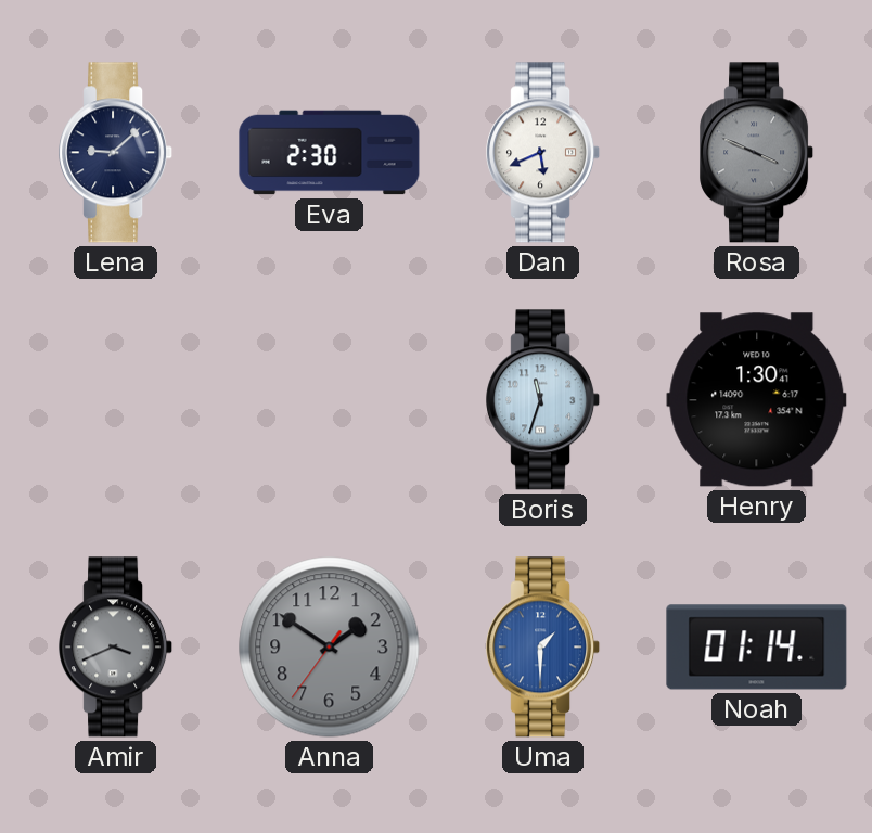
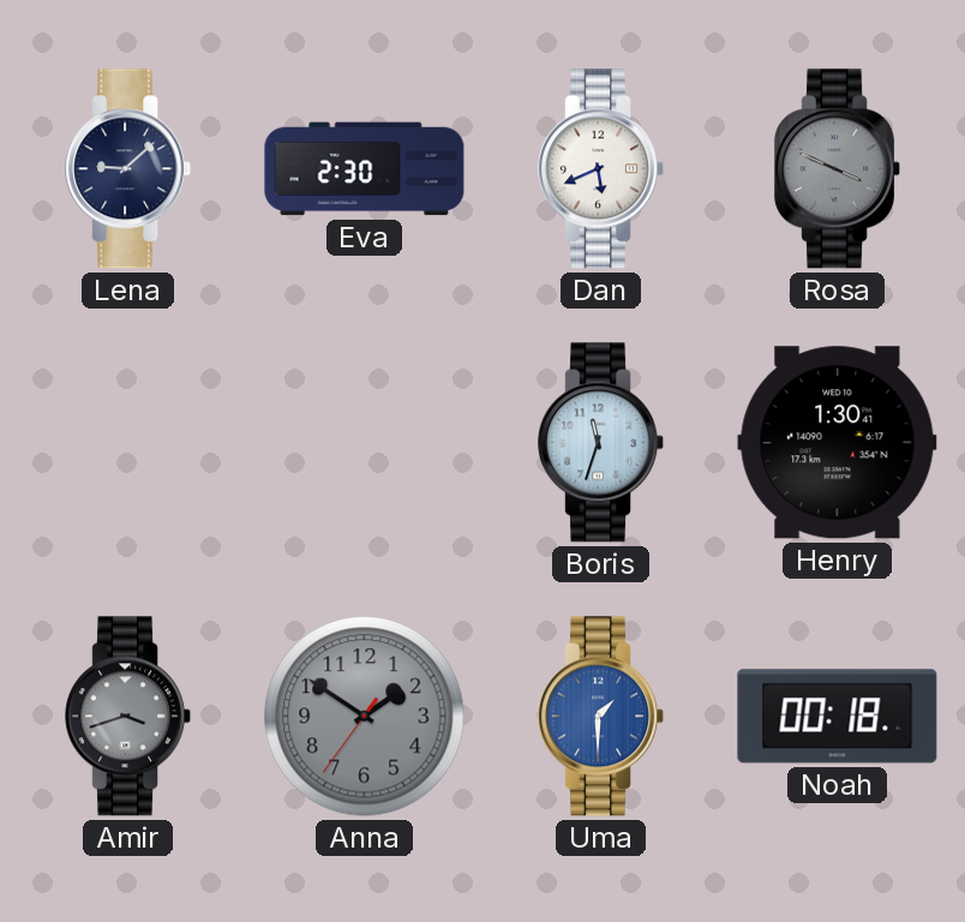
Amir: 3:41 -> 3:42
Noah: 01:14 -> 00:18
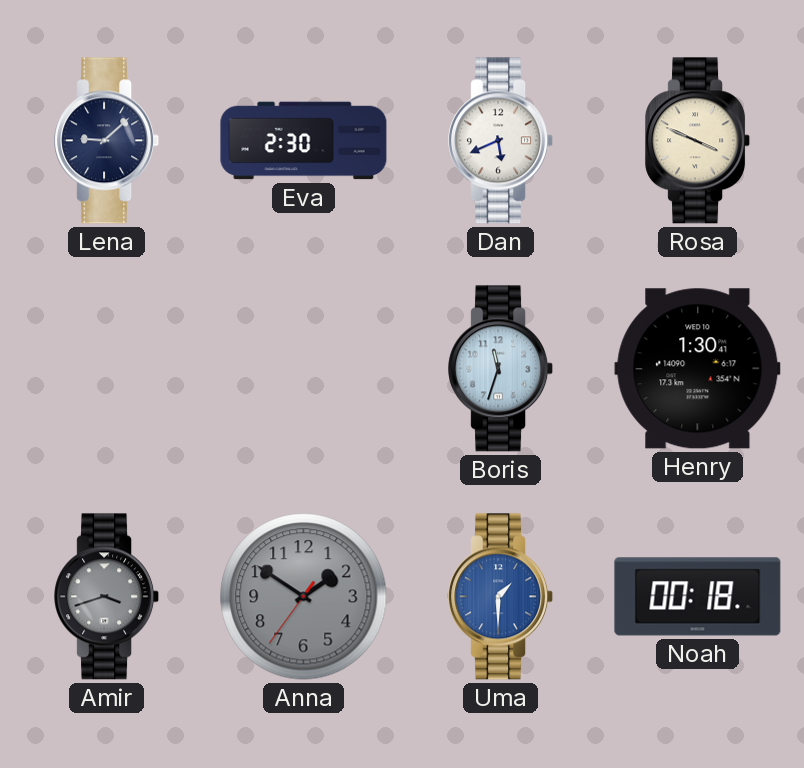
Rosa dial: grey -> cream
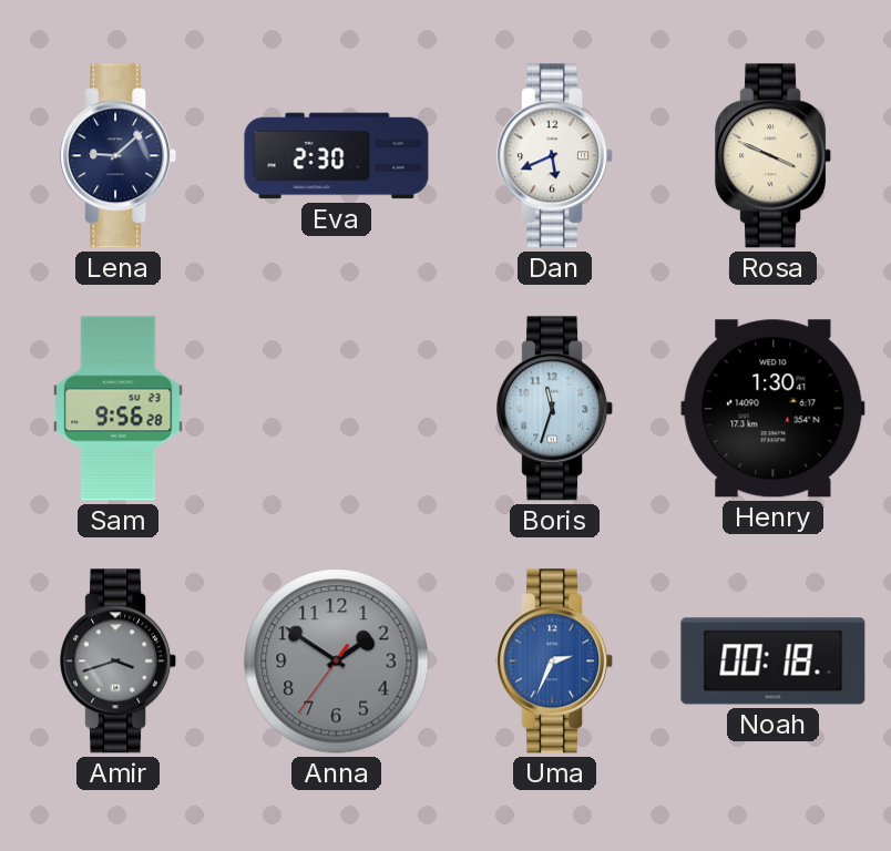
Sam: none -> 9:56
Uma: 1:30 -> 2:34
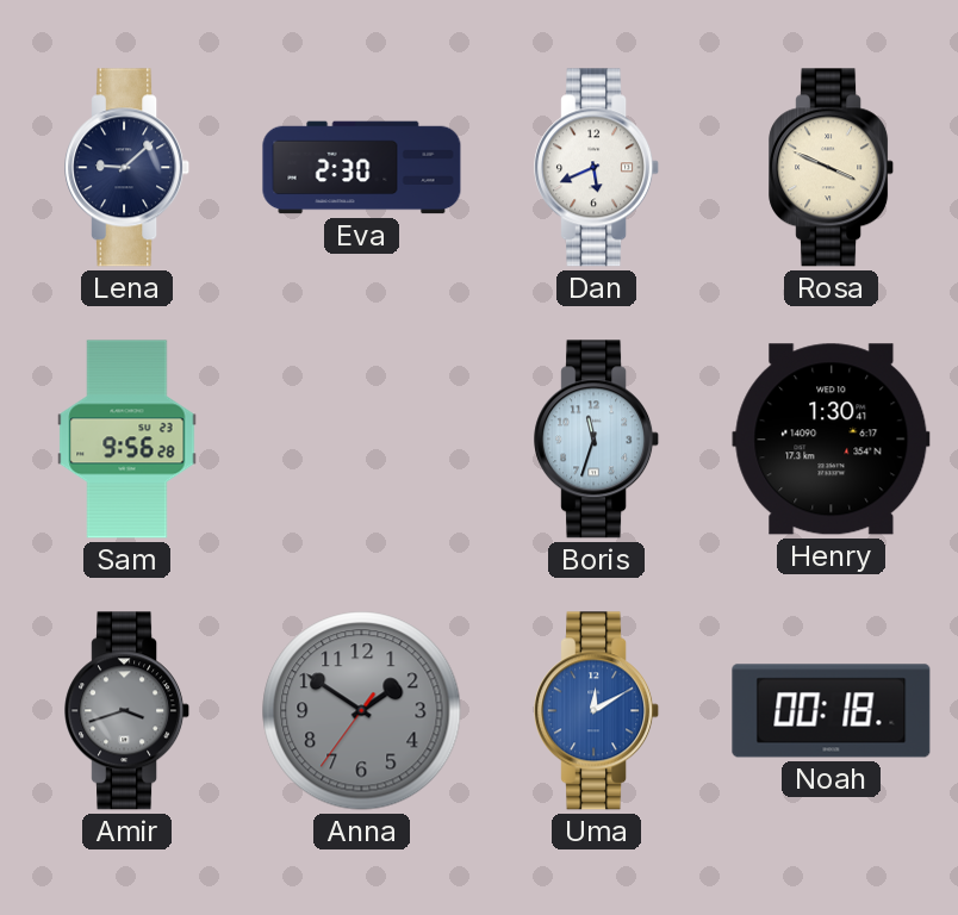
Uma: 2:34 -> 12:10
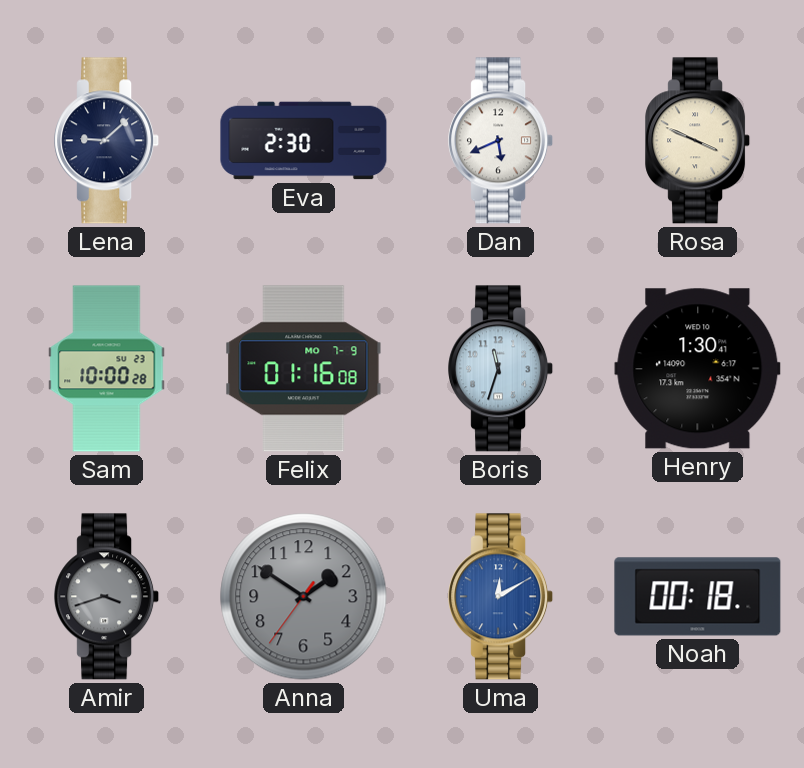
Sam: 9:56 -> 10:00
Felix: none -> 01:16
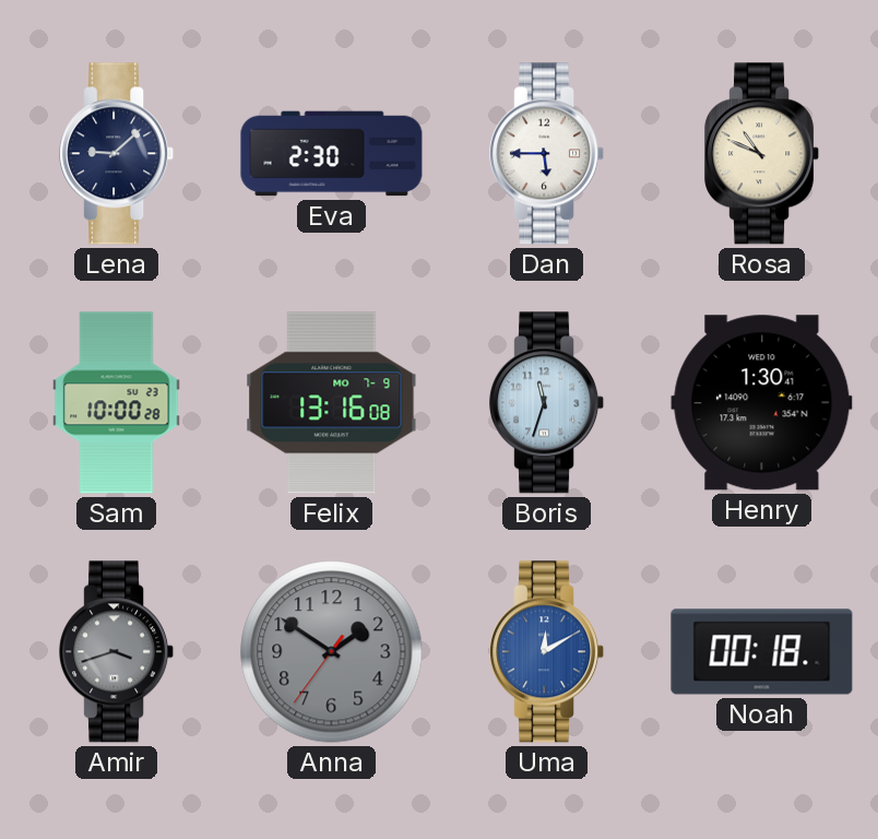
Dan: 5:41 -> 5:45
Rosa: 3:49 -> 10:49
Felix: 01:16 -> 13:16
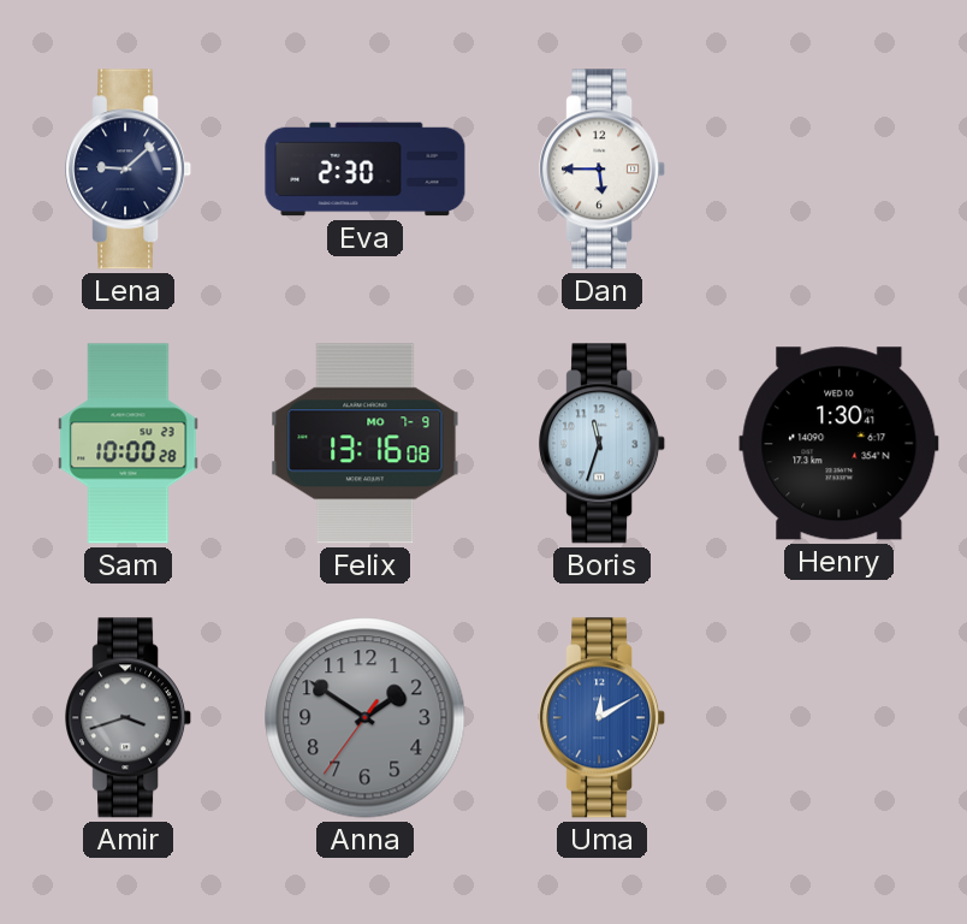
Rosa: 10:49 -> none
Noah: 00:18 -> none
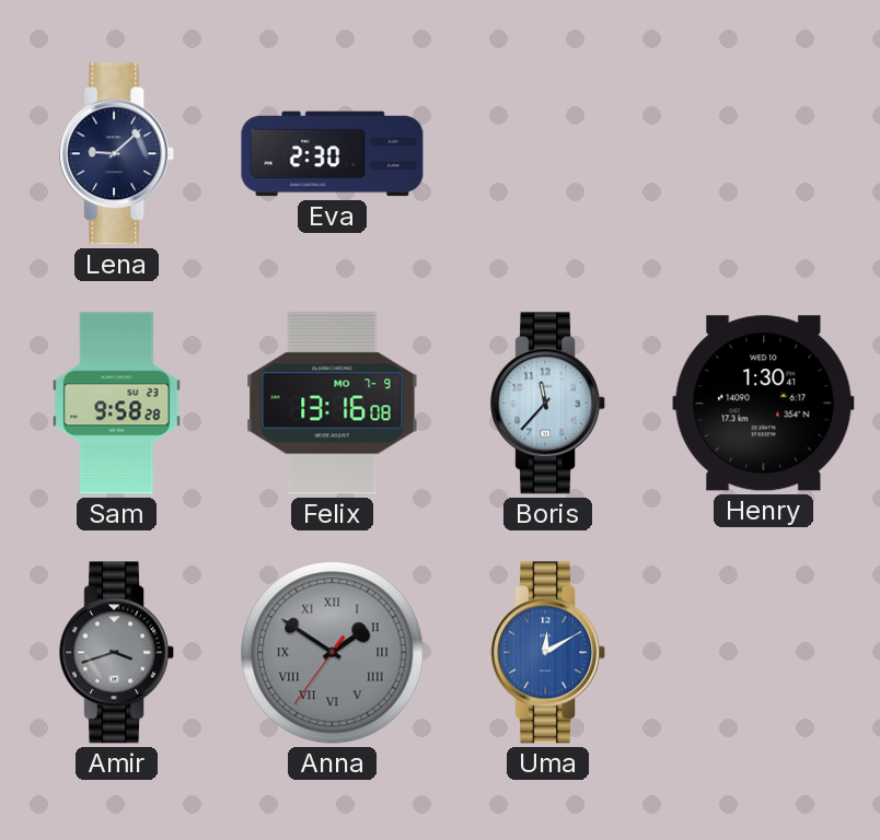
Dan: 5:45 -> none
Sam: 10:00 -> 9:58
Boris: 11:33 -> 11:37
Anna numerals: Arabic -> Roman
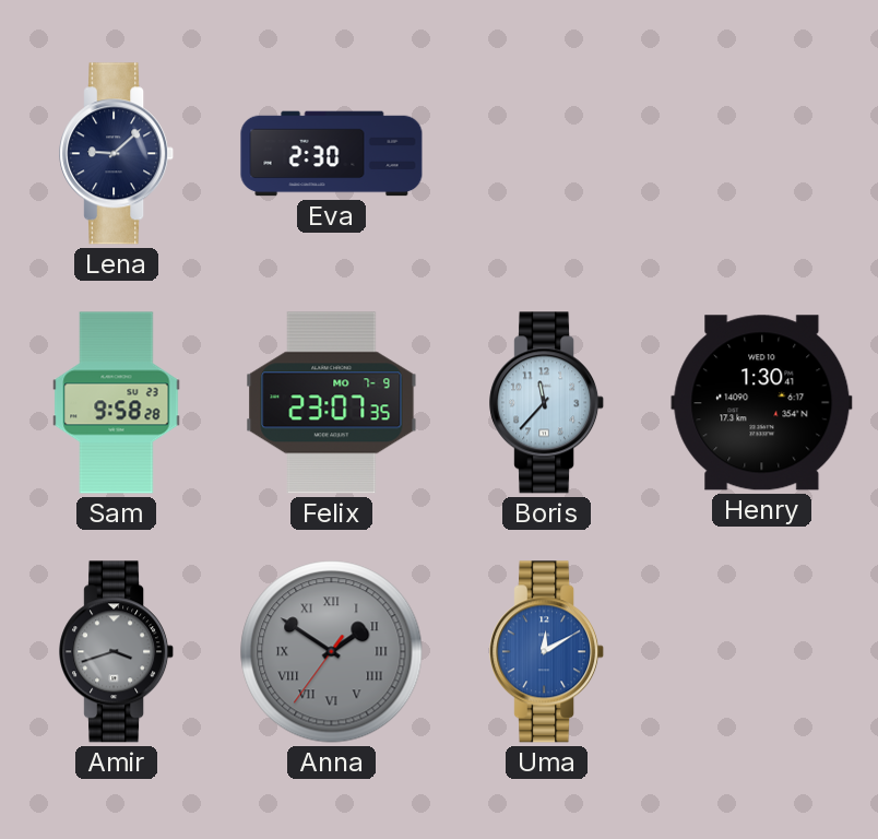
Felix: 13:16 -> 23:07
